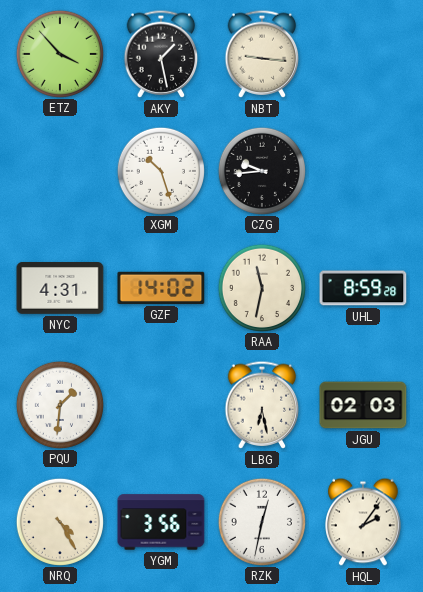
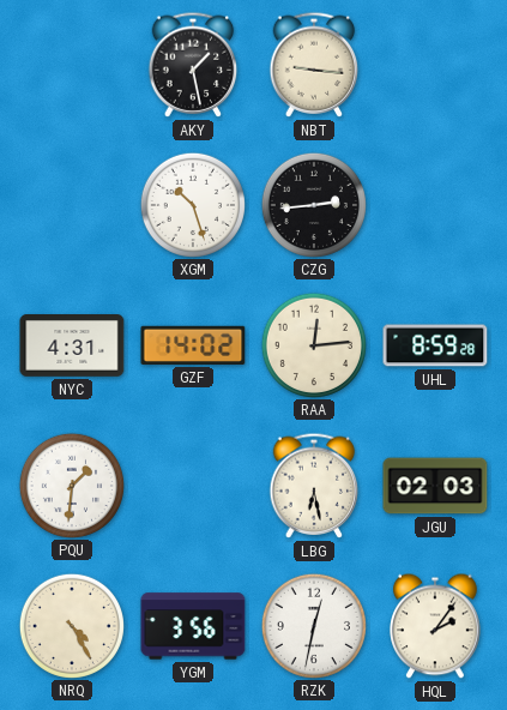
ETZ: 3:53 -> none
CZG: 9:44 -> 2:44
RAA: 11:32 -> 12:14
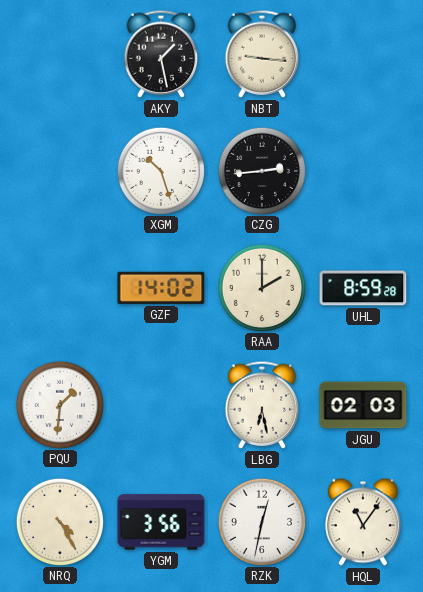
NYC: 4:31 -> none
RAA: 12:14 -> 2:00
HQL: 2:06 -> 11:06
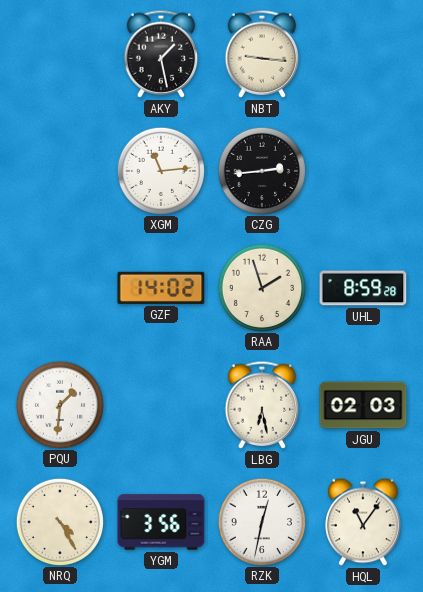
XGM: 10:27 -> 11:14
RAA: 2:00 -> 1:57
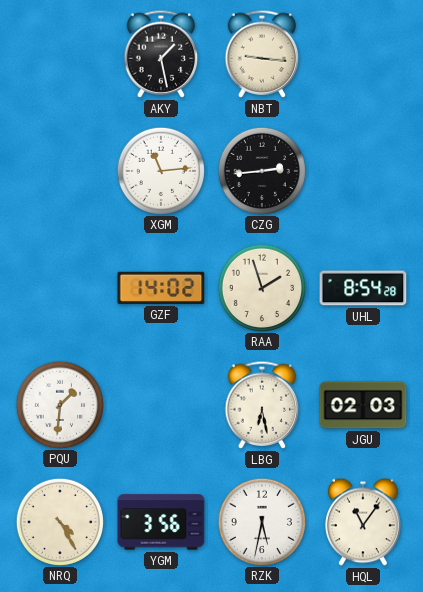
UHL: 8:59 -> 8:54
RZK: 12:32 -> 5:32
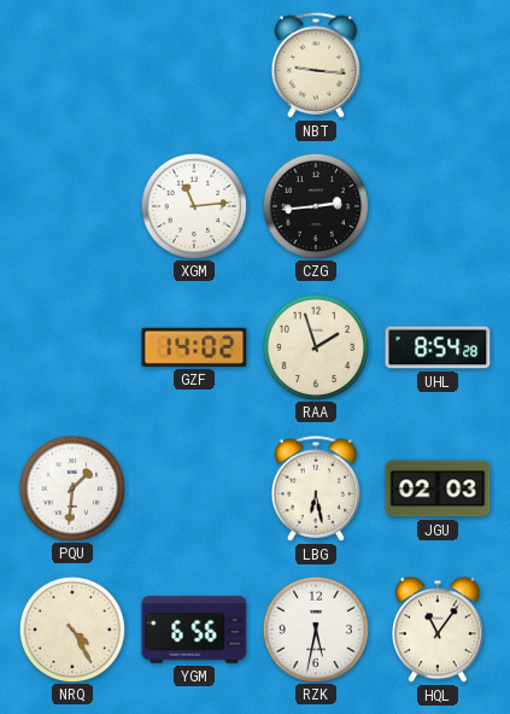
AKY: 1:28 -> none
YGM: 3:56 -> 6:56
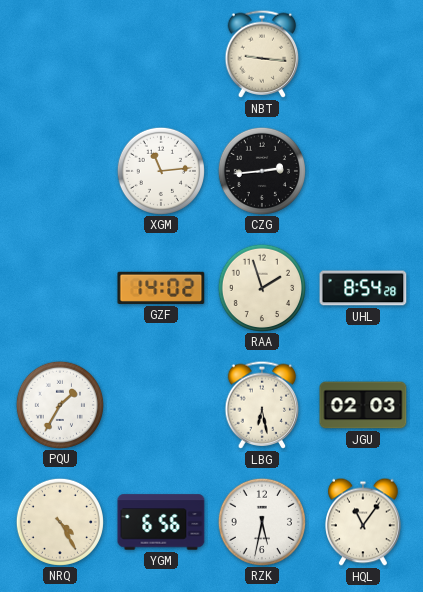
PQU: 1:31 -> 1:35
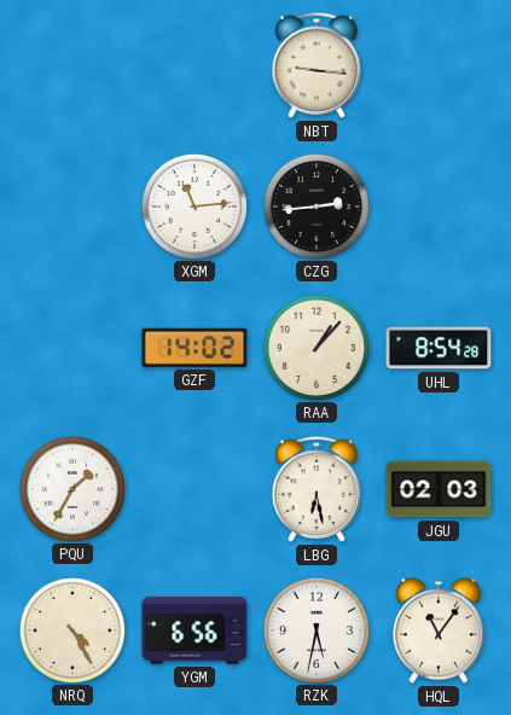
RAA: 1:57 -> 1:07
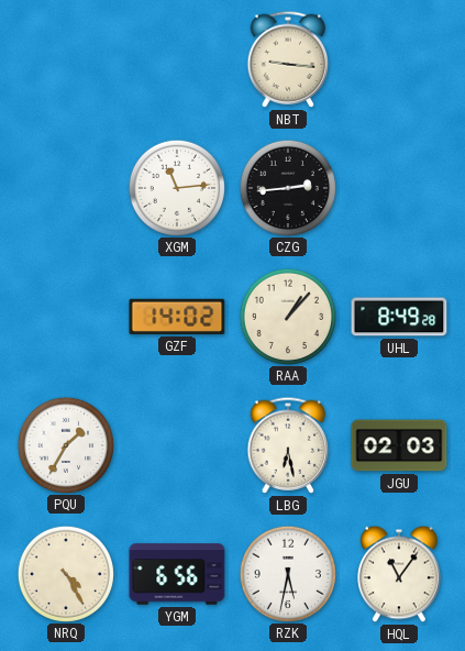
UHL: 8:54 -> 8:49
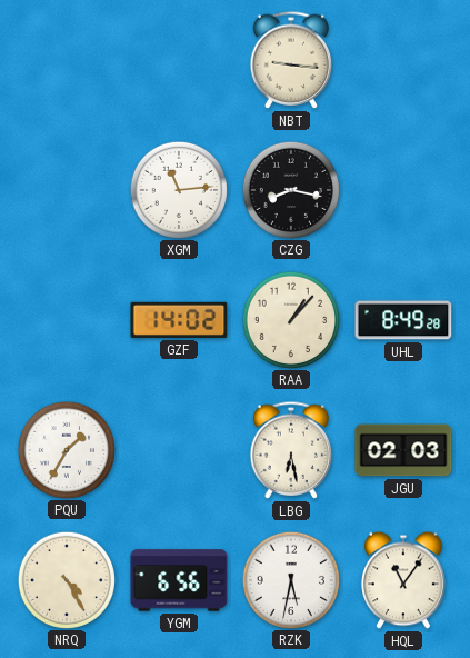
CZG: 2:44 -> 8:17
